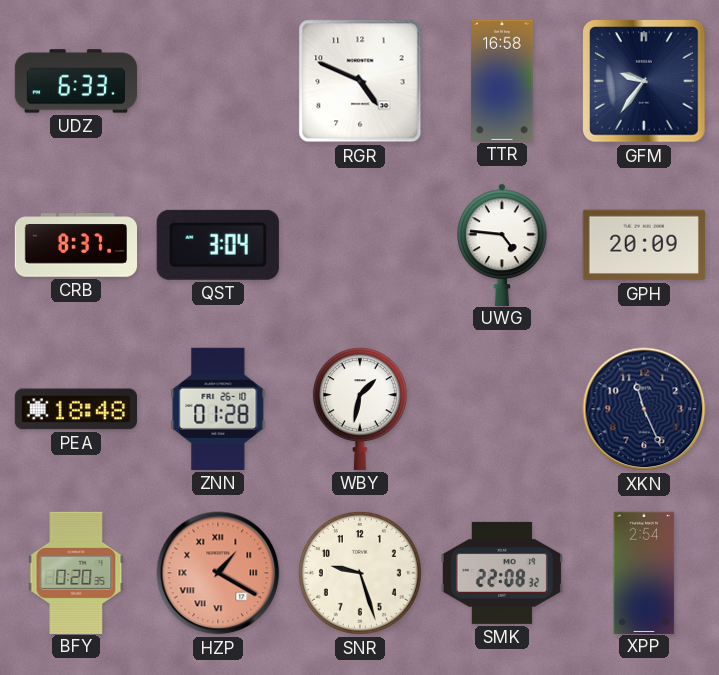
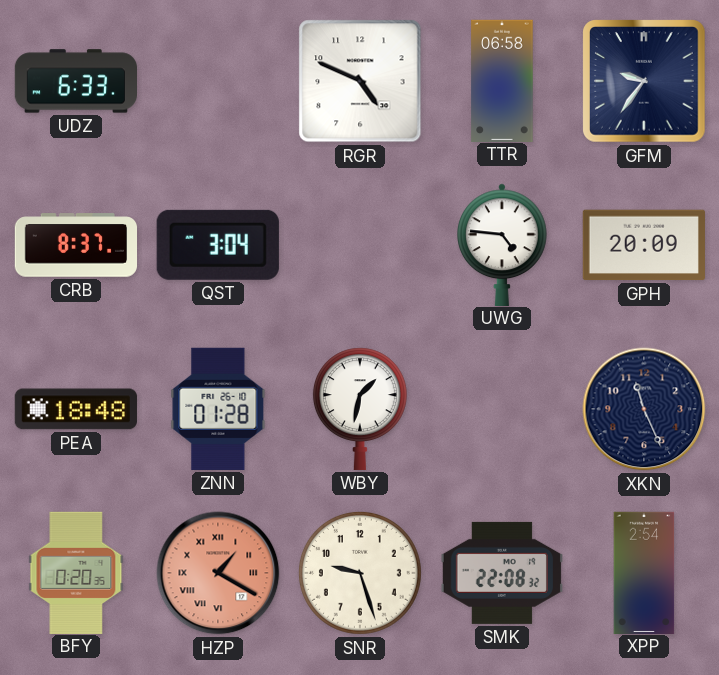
TTR: 16:58 -> 06:58
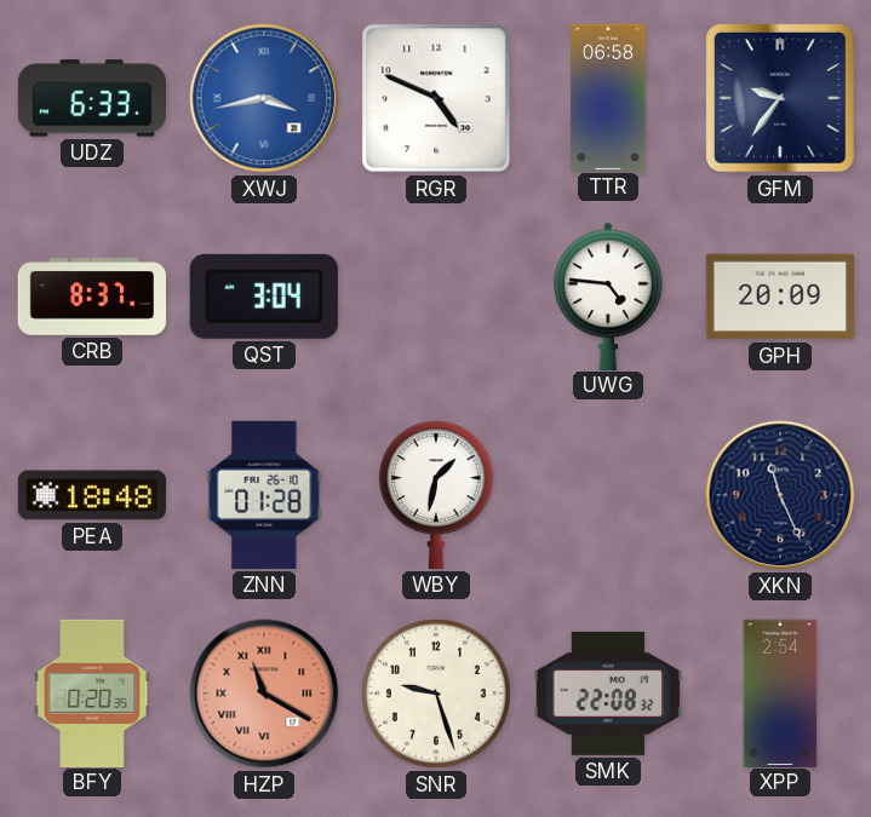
XWJ: none -> 3:43
HZP: 1:20 -> 11:20
